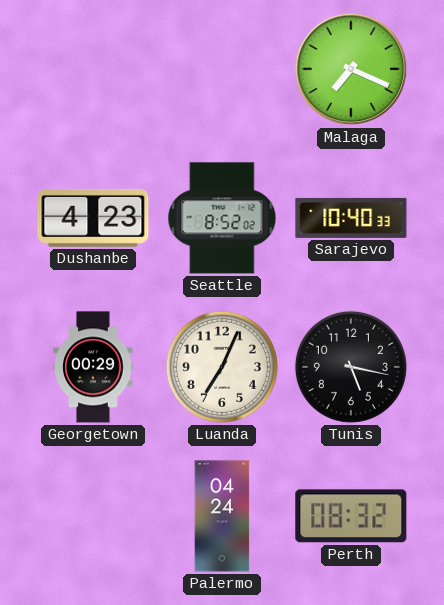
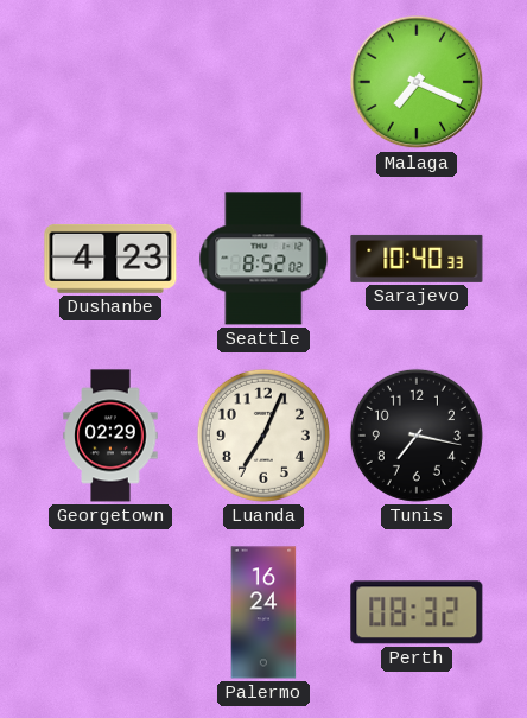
Georgetown: 00:29 -> 02:29
Tunis: 5:17 -> 7:17
Palermo: 04:24 -> 16:24
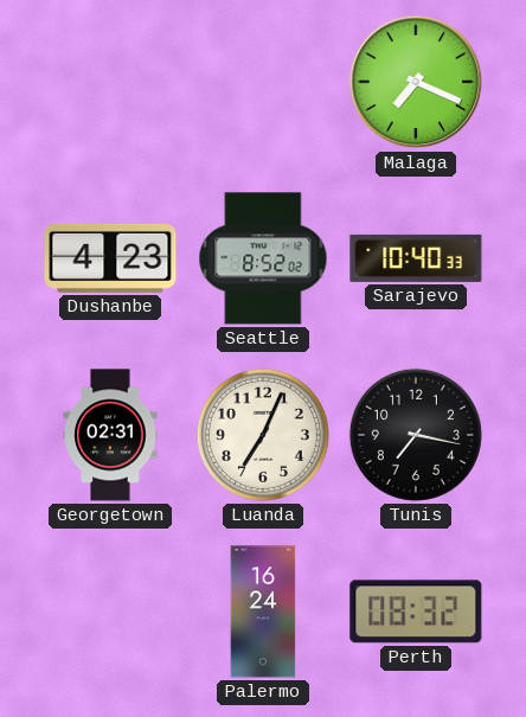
Georgetown: 02:29 -> 02:31
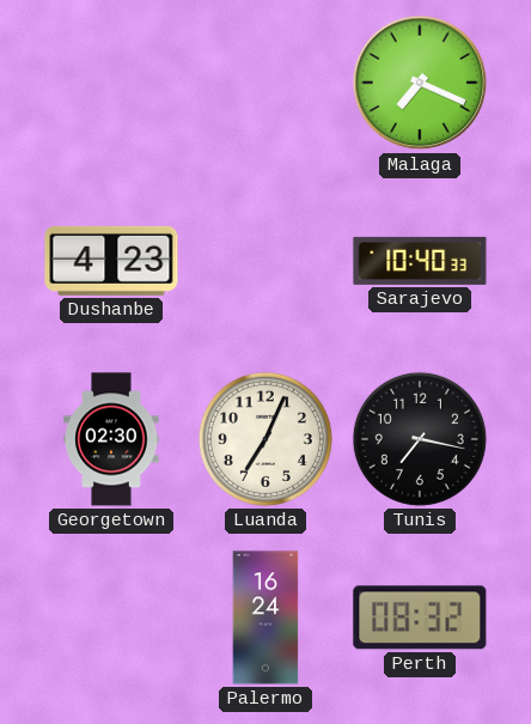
Seattle: 8:52 -> none
Georgetown: 02:31 -> 02:30
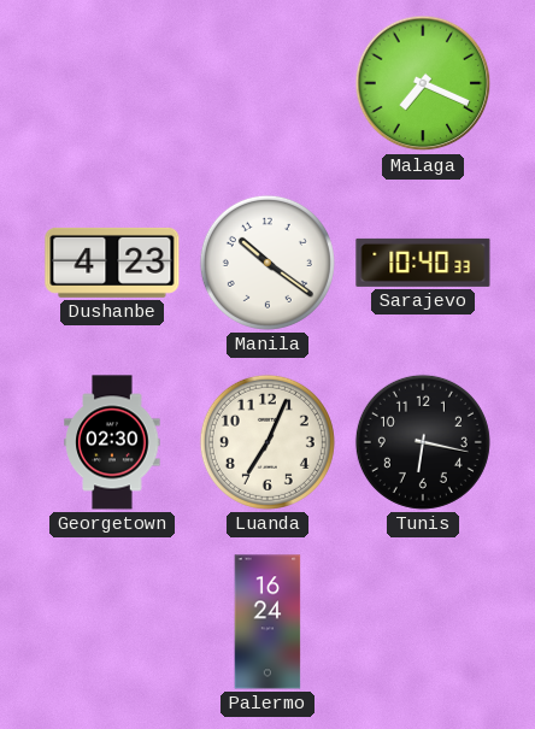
Manila: none -> 10:21
Tunis: 7:17 -> 6:17
Perth: 08:32 -> none
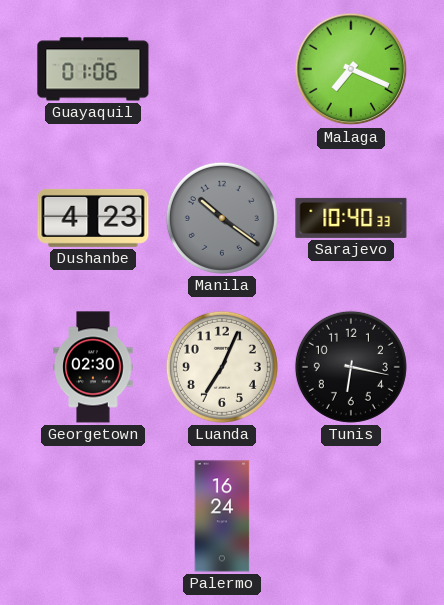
Guayaquil: none -> 01:06
Manila dial: white -> grey
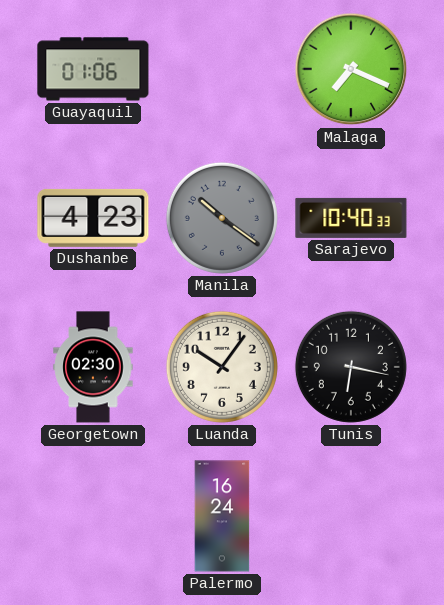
Luanda: 7:04 -> 10:06
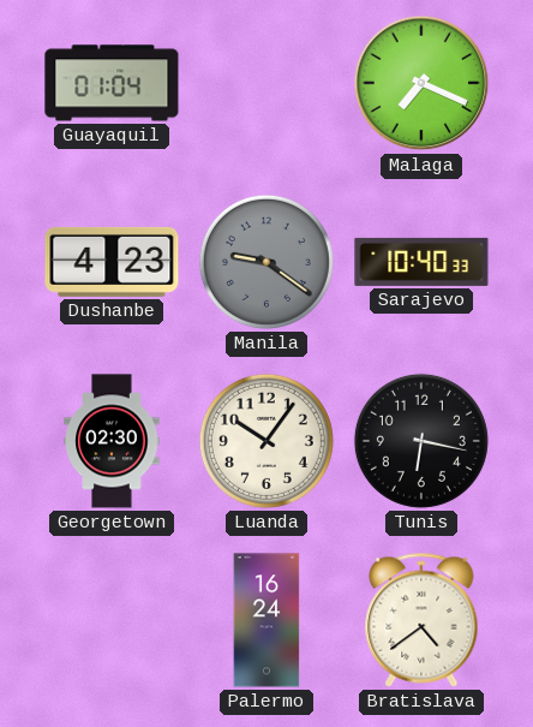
Guayaquil: 01:06 -> 01:04
Manila: 10:21 -> 9:21
Bratislava: none -> 4:39
